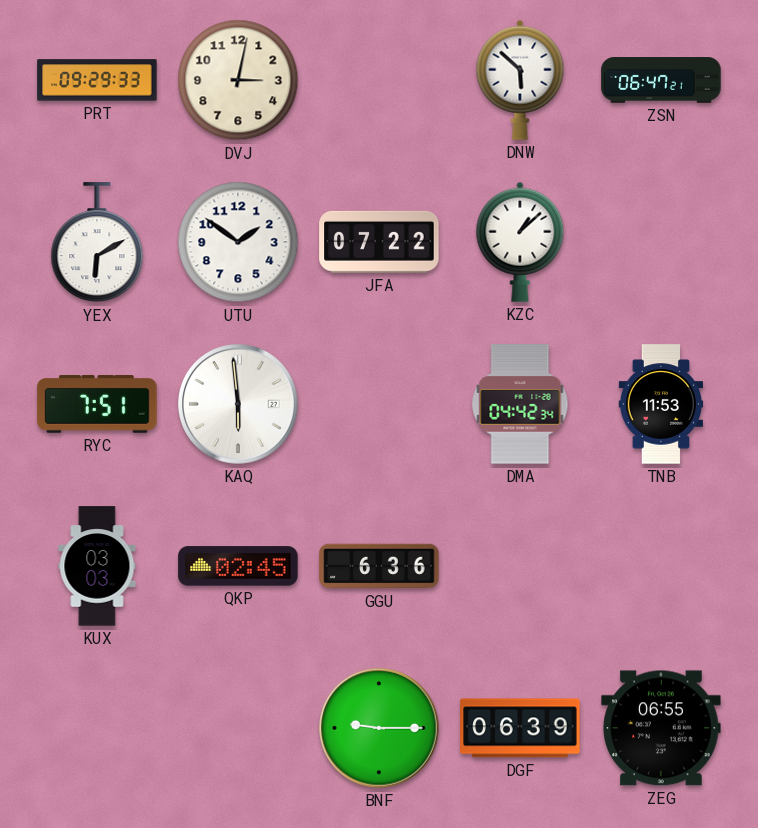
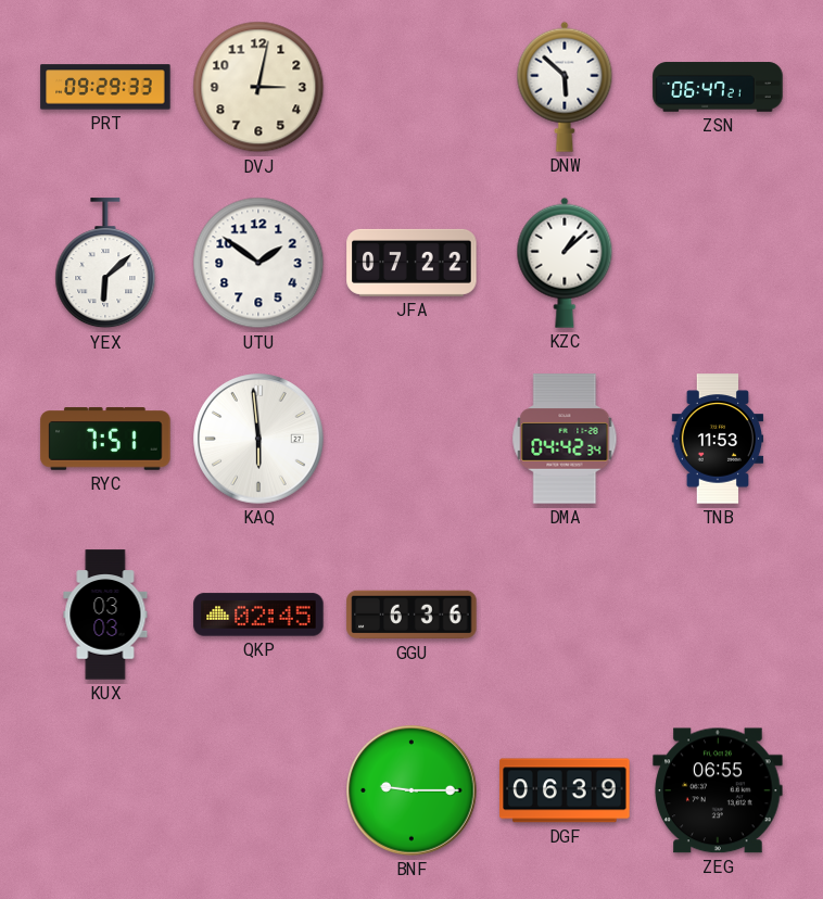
YEX: 6:10 -> 6:08
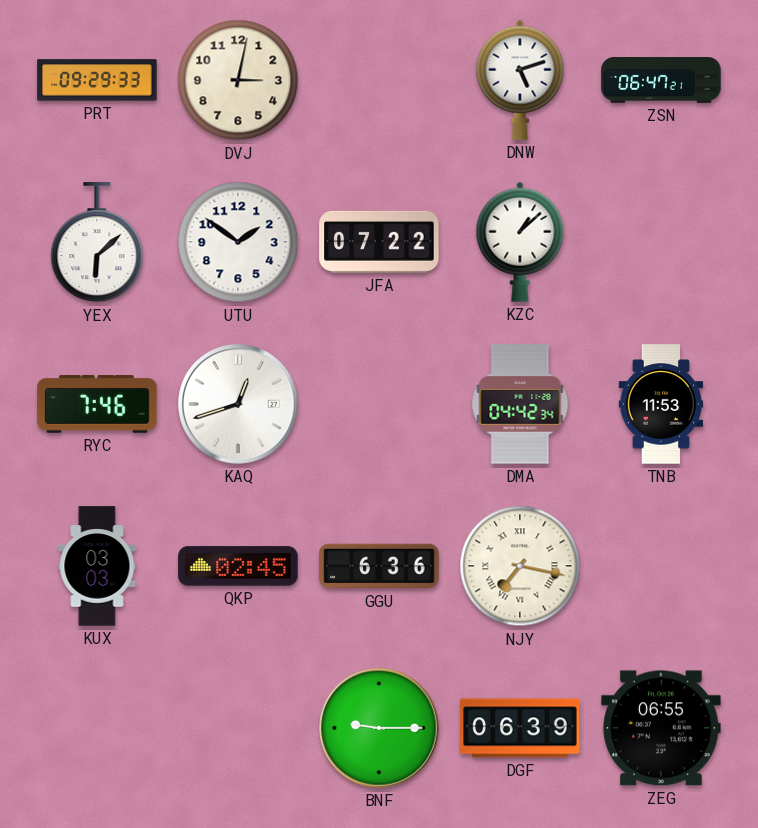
DNW: 5:52 -> 5:12
RYC: 7:51 -> 7:46
KAQ: 5:59 -> 12:42
NJY: none -> 7:17
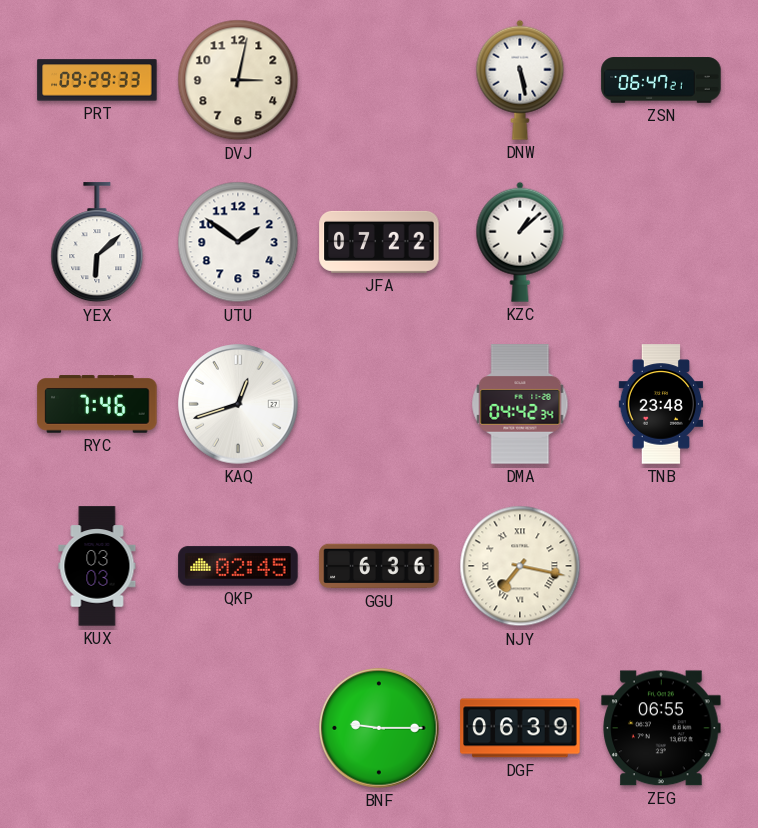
DNW: 5:12 -> 5:28
TNB: 11:53 -> 23:48
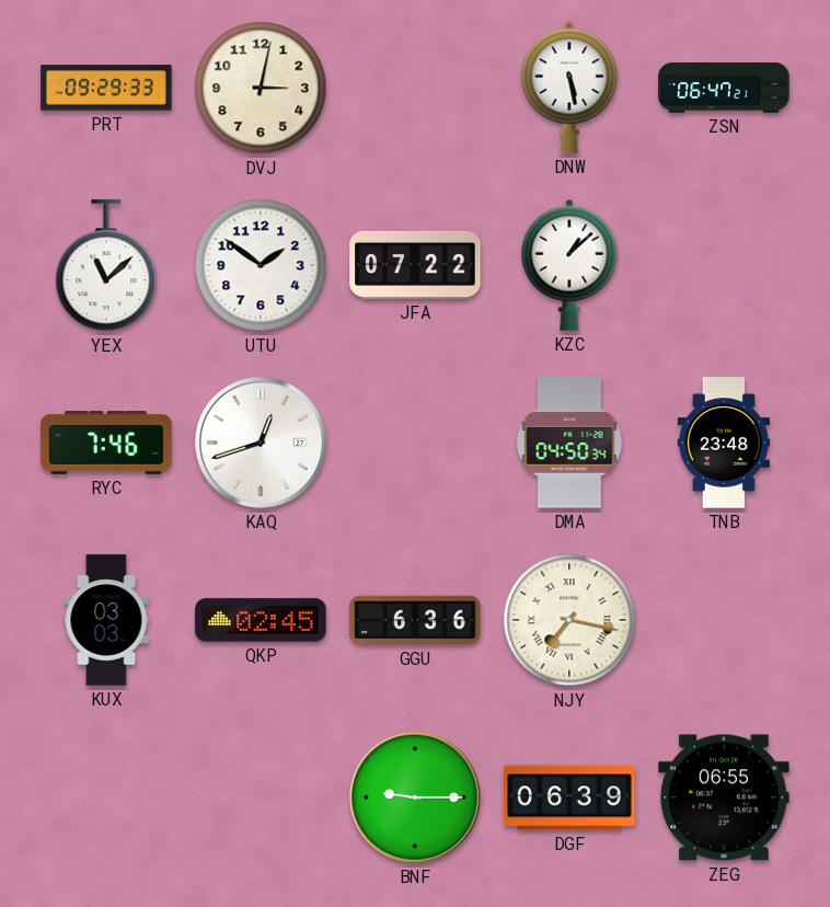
YEX: 6:08 -> 11:08
DMA: 04:42 -> 04:50
